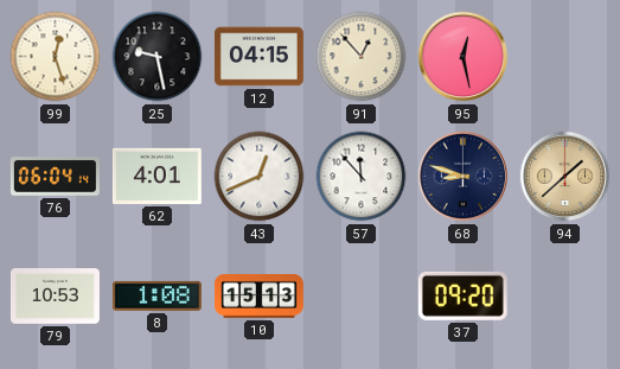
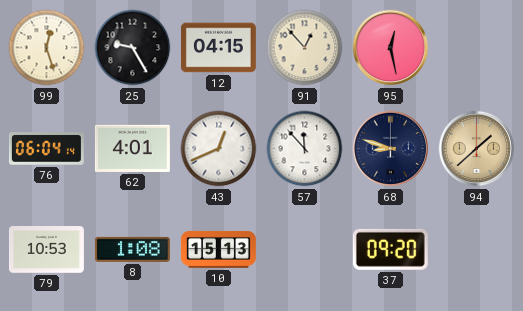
25: 9:28 -> 9:25
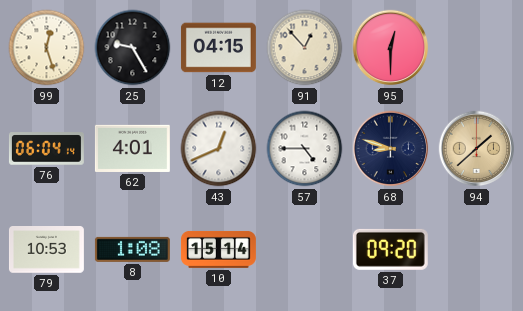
95: 12:28 -> 12:30
57: 11:53 -> 4:45
10: 15:13 -> 15:14
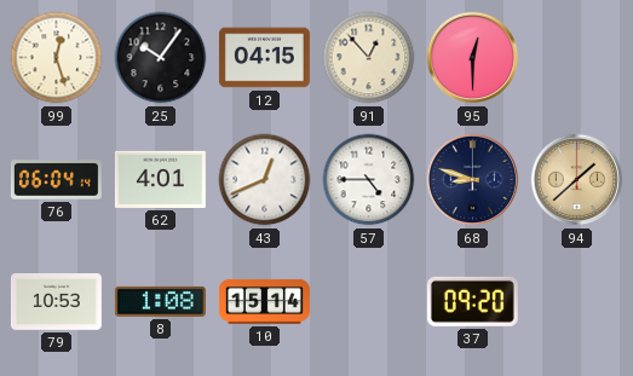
25: 9:25 -> 10:06
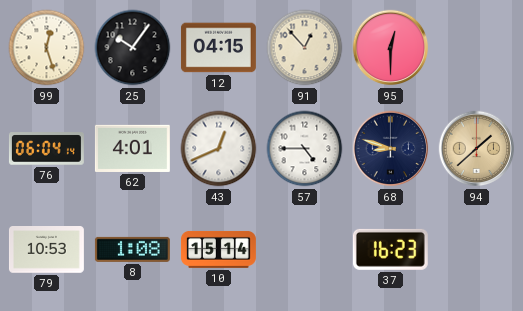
37: 09:20 -> 16:23
